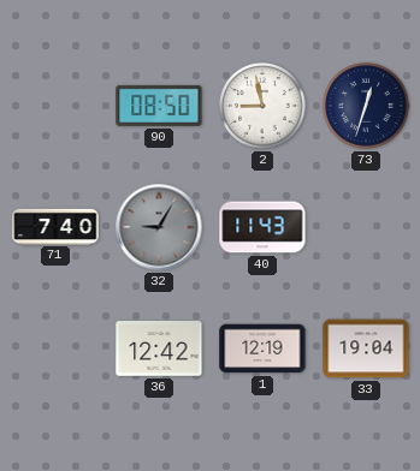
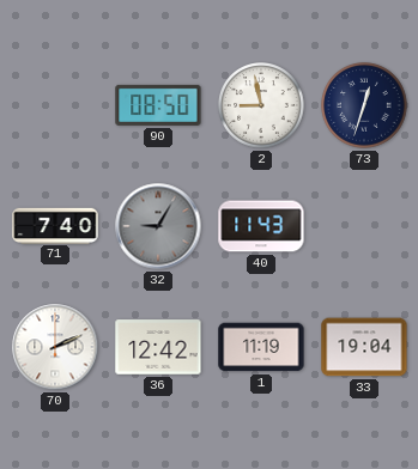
70: none -> 2:11
1: 12:19 -> 11:19
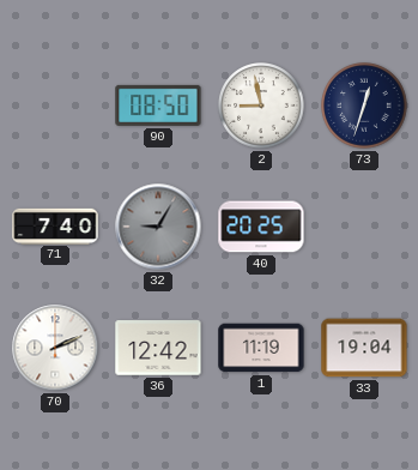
40: 11:43 -> 20:25
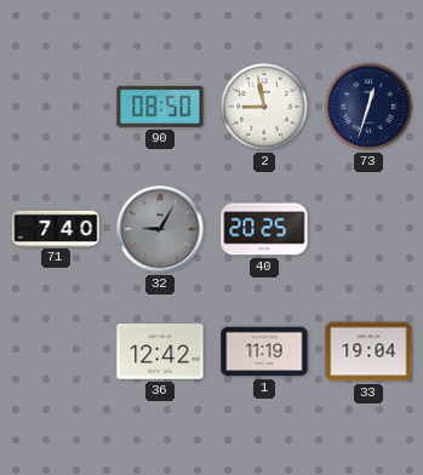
70: 2:11 -> none
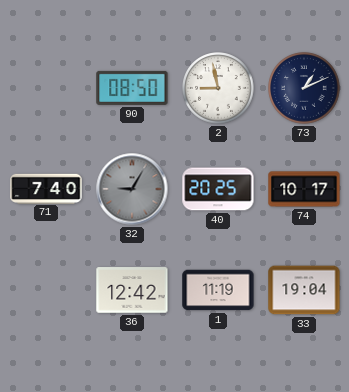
73: 12:33 -> 1:11
74: none -> 10:17
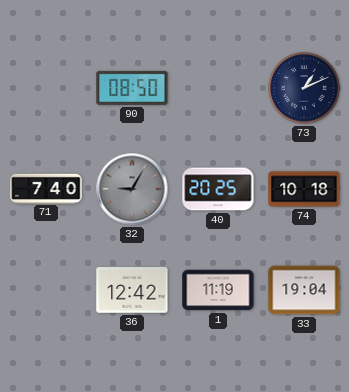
2: 8:58 -> none
74: 10:17 -> 10:18
